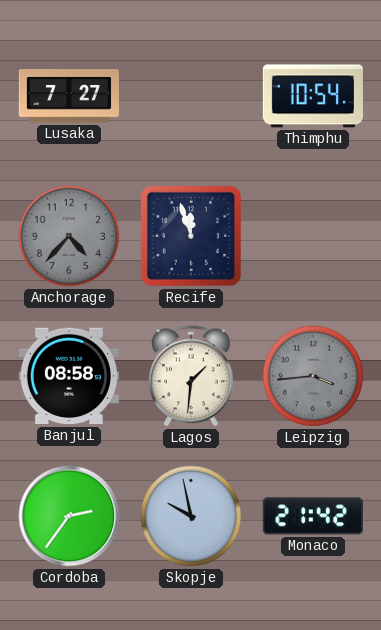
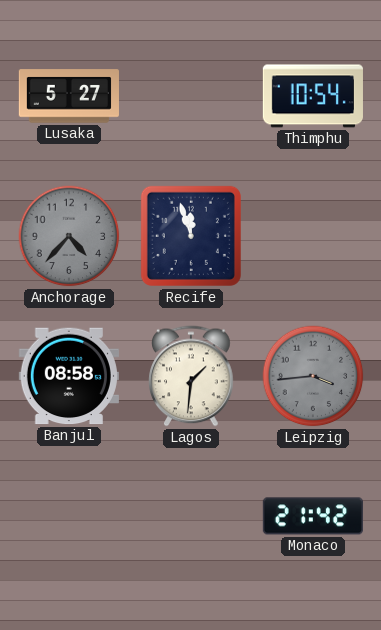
Lusaka: 7:27 -> 5:27
Cordoba: 2:36 -> none
Skopje: 9:58 -> none
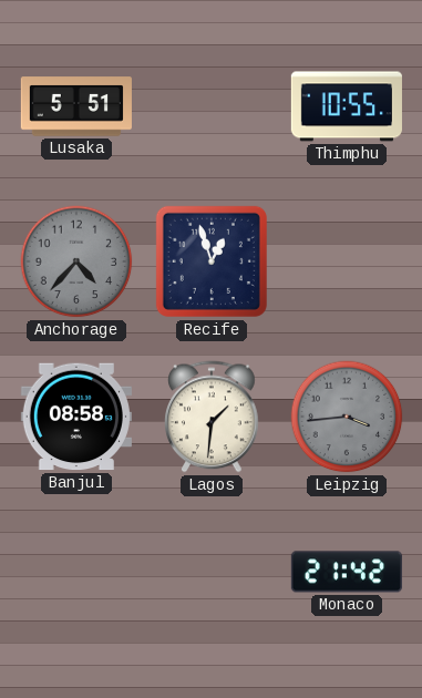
Lusaka: 5:27 -> 5:51
Thimphu: 10:54 -> 10:55
Recife: 11:57 -> 12:57
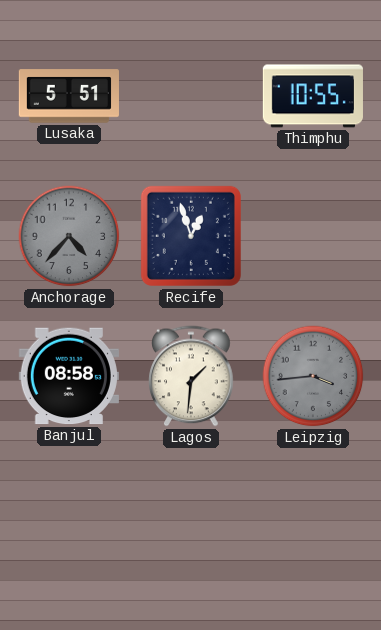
Monaco: 21:42 -> none
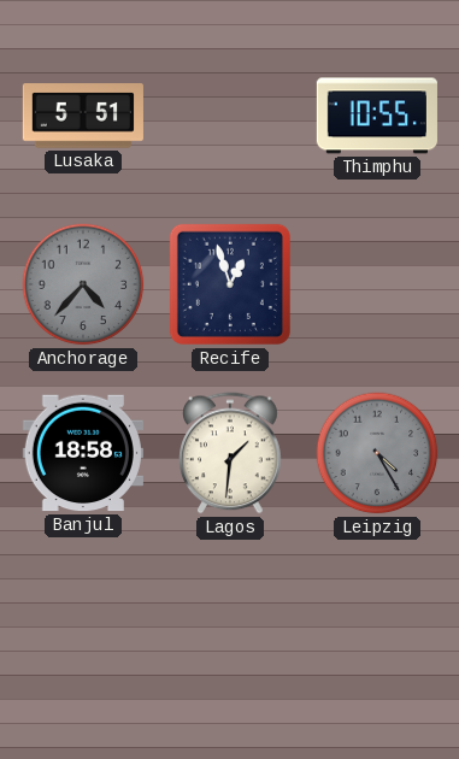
Banjul: 08:58 -> 18:58
Leipzig: 3:44 -> 4:25
